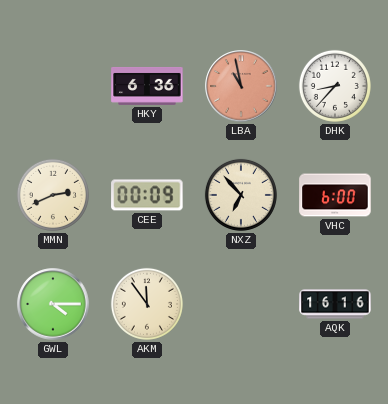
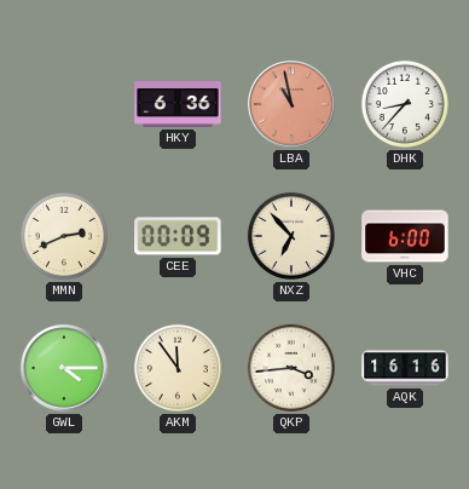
QKP: none -> 3:44
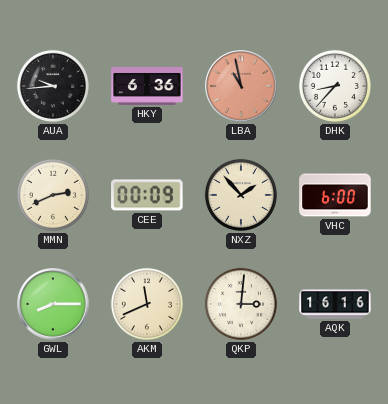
AUA: none -> 9:44
NXZ: 6:53 -> 1:53
GWL: 4:15 -> 8:15
AKM: 11:54 -> 11:41
QKP: 3:44 -> 3:01
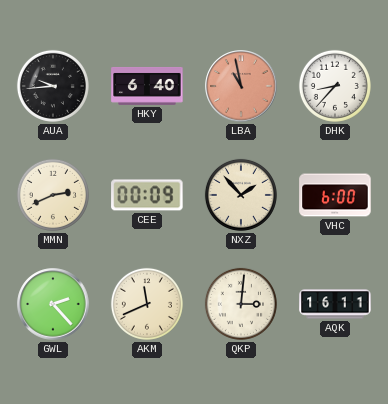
HKY: 6:36 -> 6:40
GWL: 8:15 -> 2:23
AQK: 16:16 -> 16:11
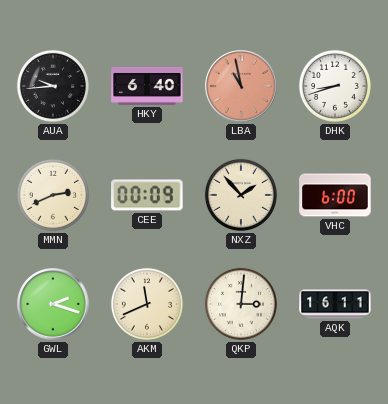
DHK: 8:37 -> 8:42
GWL: 2:23 -> 2:18
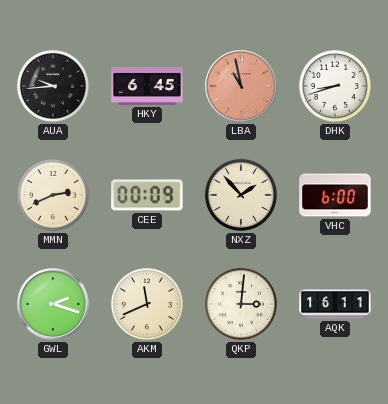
HKY: 6:40 -> 6:45
